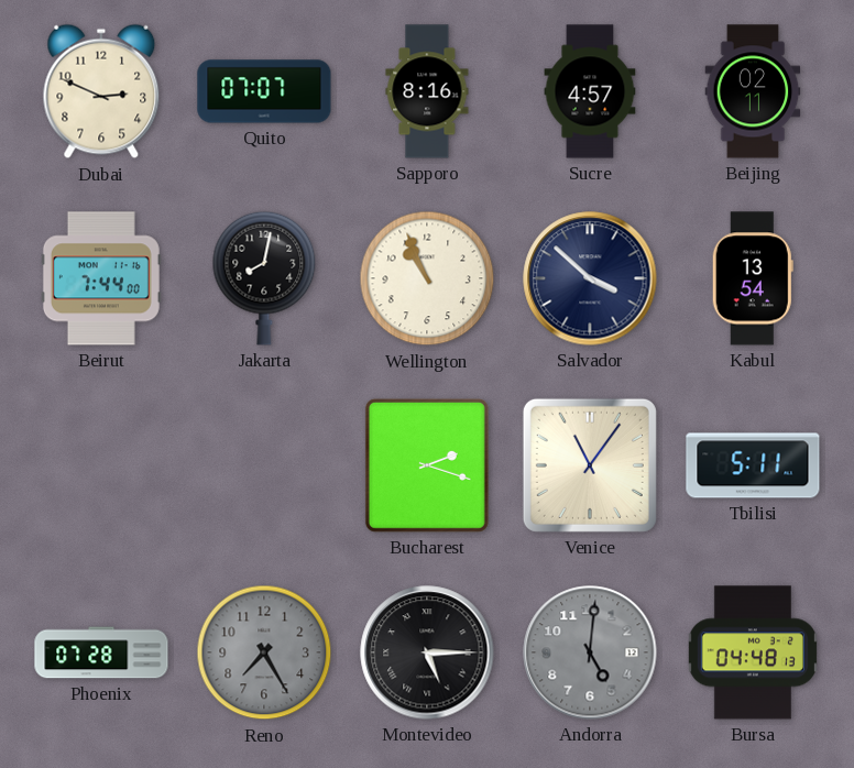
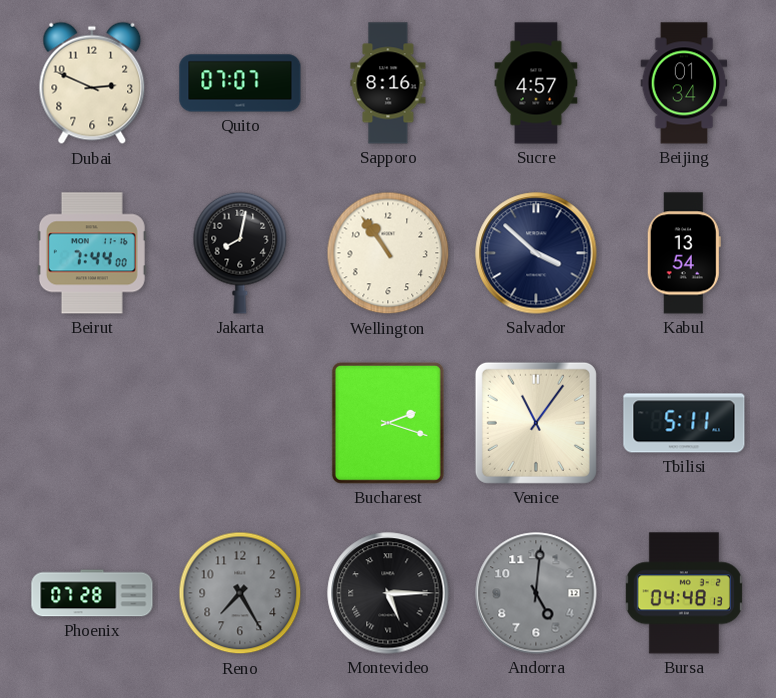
Beijing: 02:11 -> 01:34
Wellington: 10:56 -> 10:54
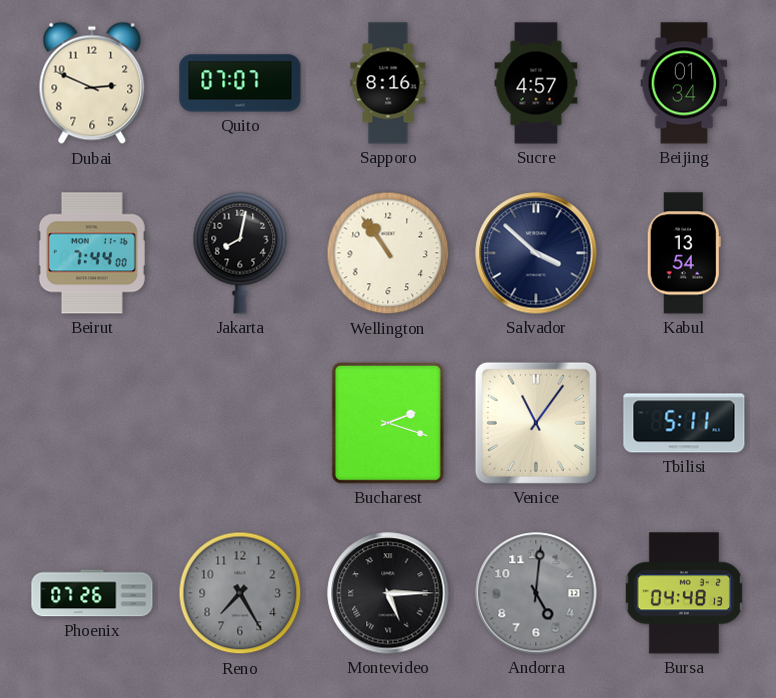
Phoenix: 07:28 -> 07:26
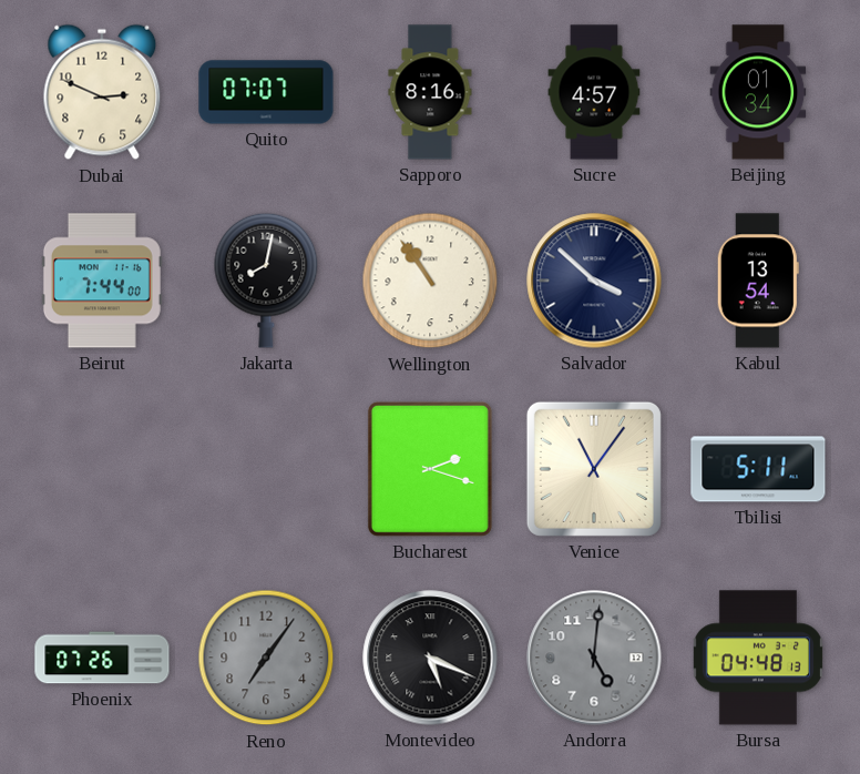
Reno: 7:25 -> 7:06
Montevideo: 5:15 -> 5:19
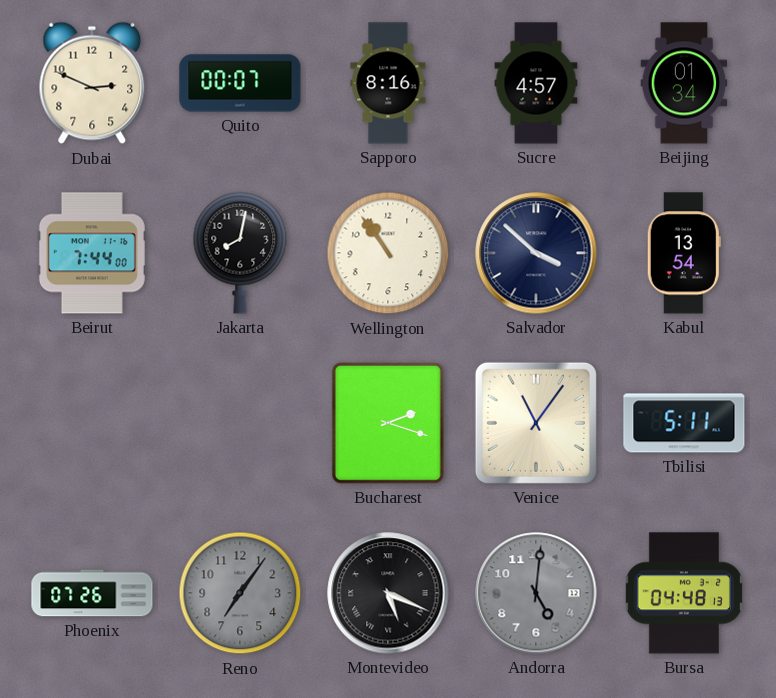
Quito: 07:07 -> 00:07
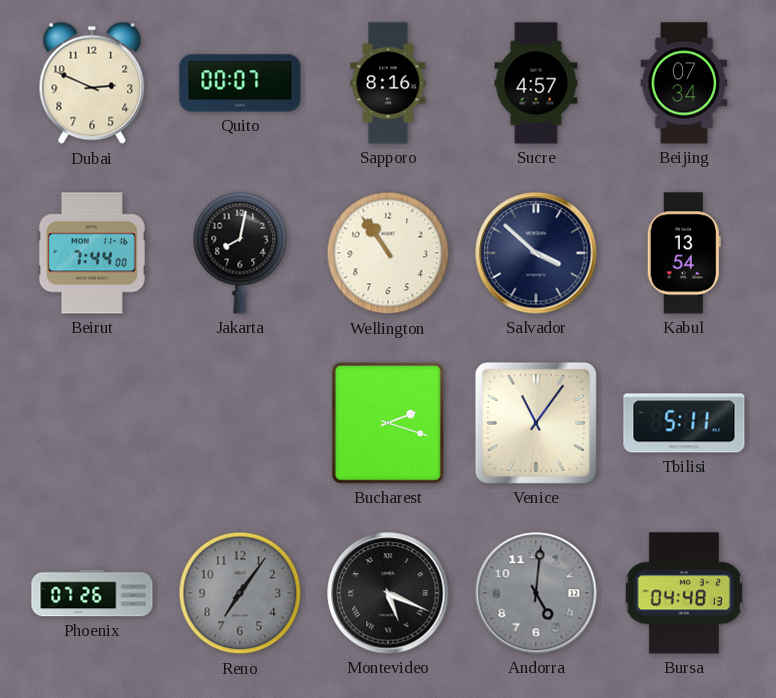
Beijing: 01:34 -> 07:34
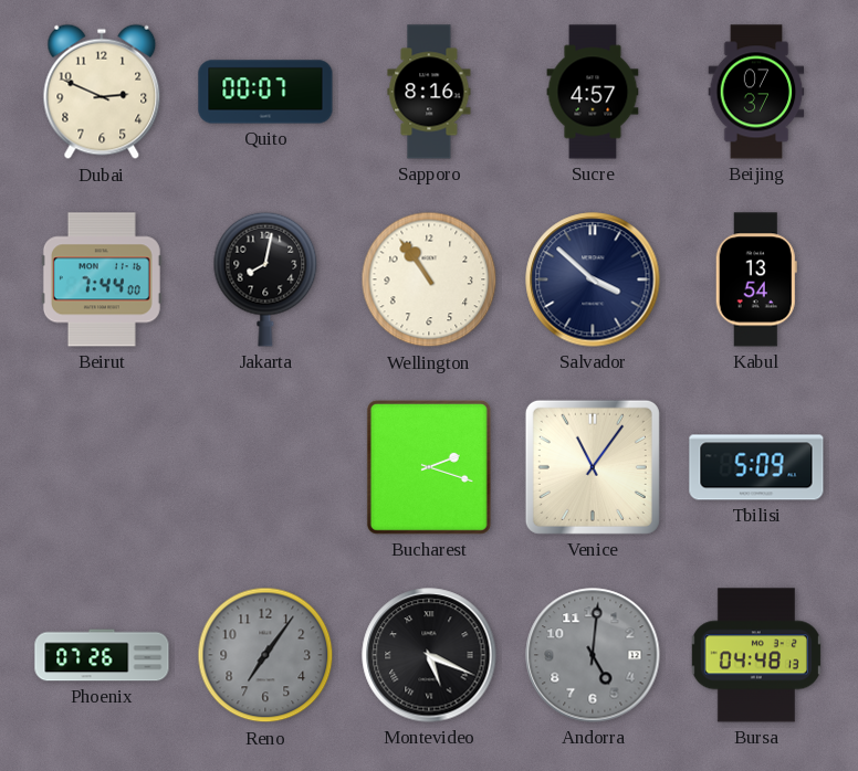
Beijing: 07:34 -> 07:37
Tbilisi: 5:11 -> 5:09
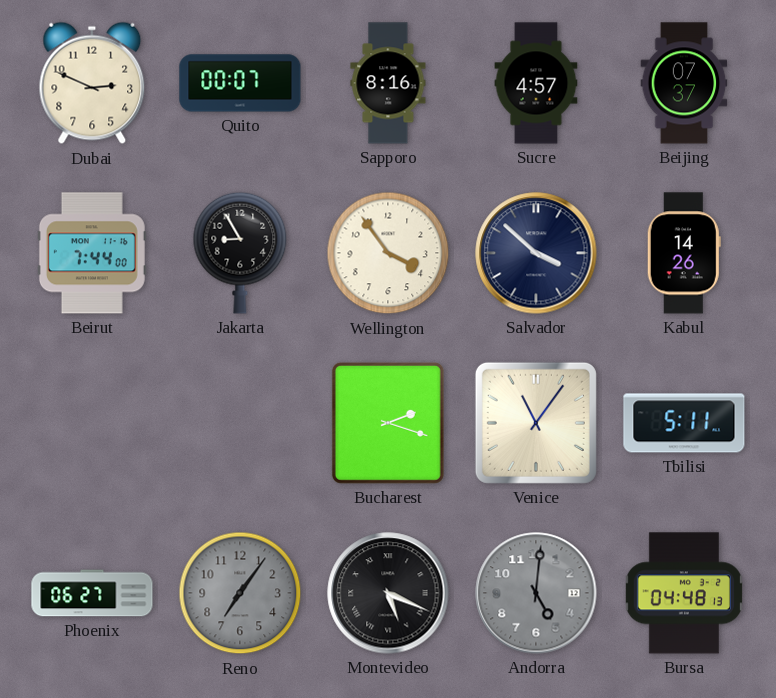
Jakarta: 8:02 -> 8:55
Wellington: 10:54 -> 3:54
Kabul: 13:54 -> 14:26
Tbilisi: 5:09 -> 5:11
Phoenix: 07:26 -> 06:27
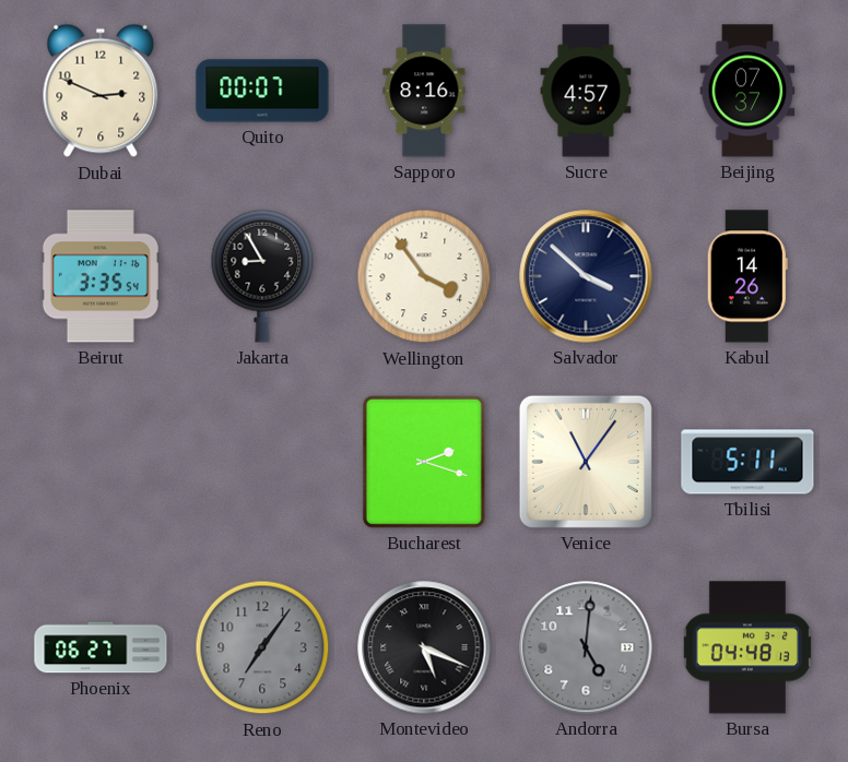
Beirut: 7:44 -> 3:35
